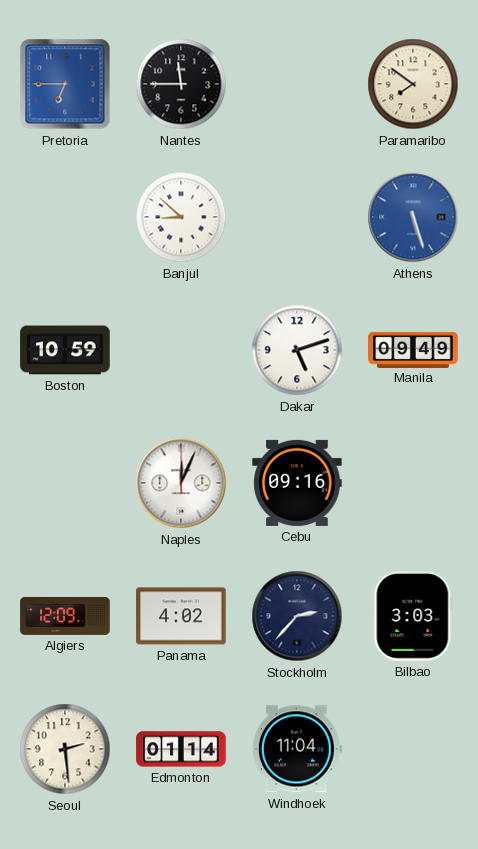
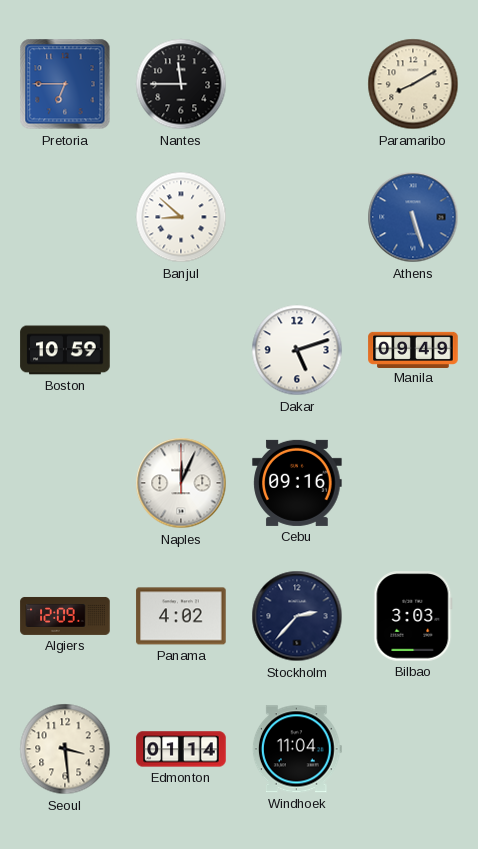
Paramaribo: 7:51 -> 8:10
Seoul: 2:29 -> 3:29
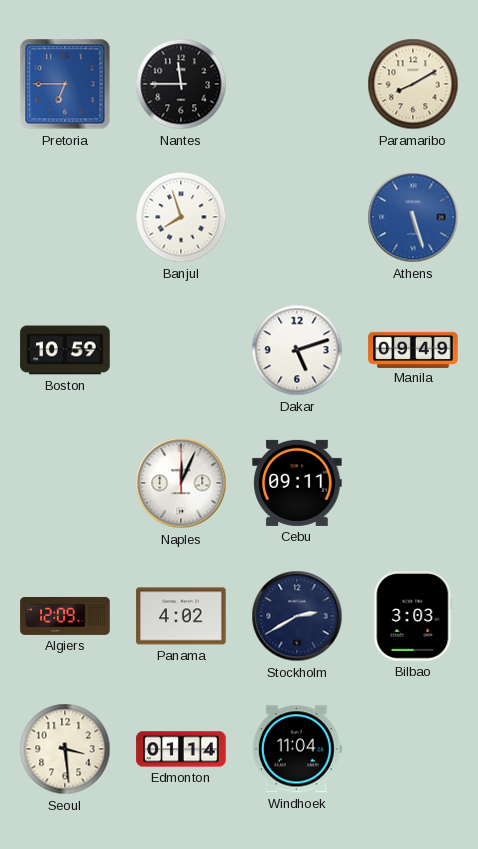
Banjul: 8:52 -> 7:57
Cebu: 09:16 -> 09:11
Stockholm: 2:37 -> 2:40
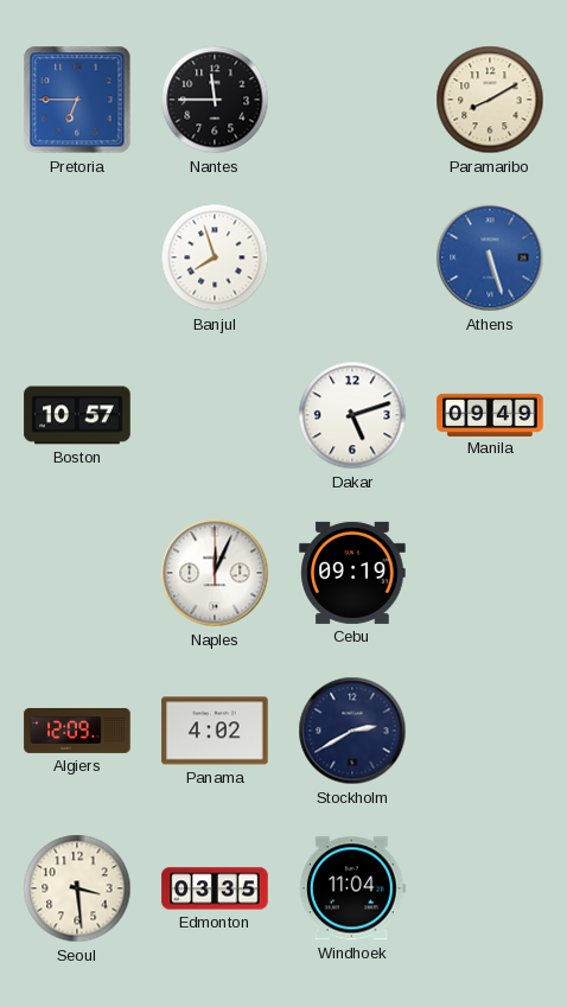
Boston: 10:59 -> 10:57
Cebu: 09:11 -> 09:19
Bilbao: 3:03 -> none
Edmonton: 01:14 -> 03:35
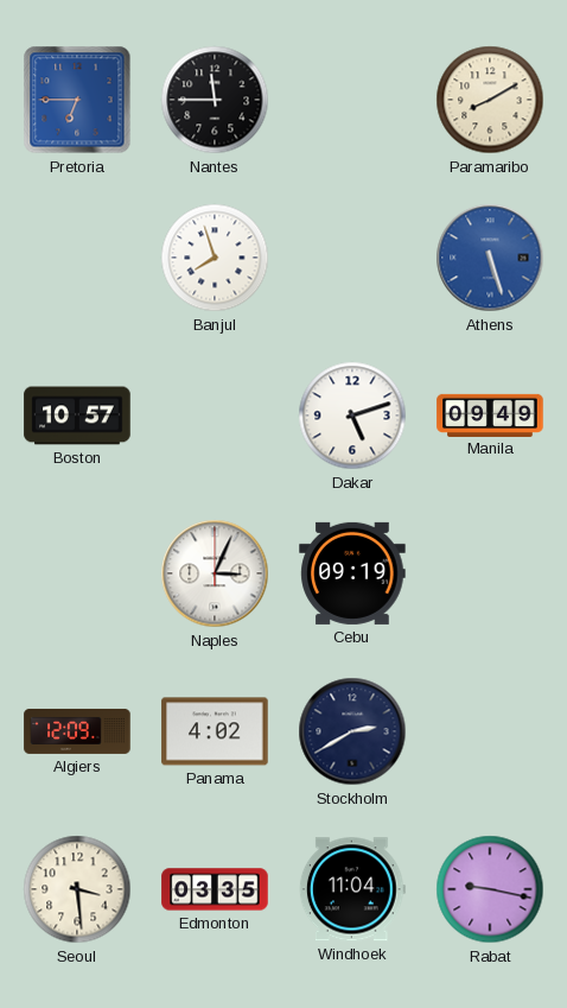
Naples: 12:04 -> 3:04
Rabat: none -> 9:17
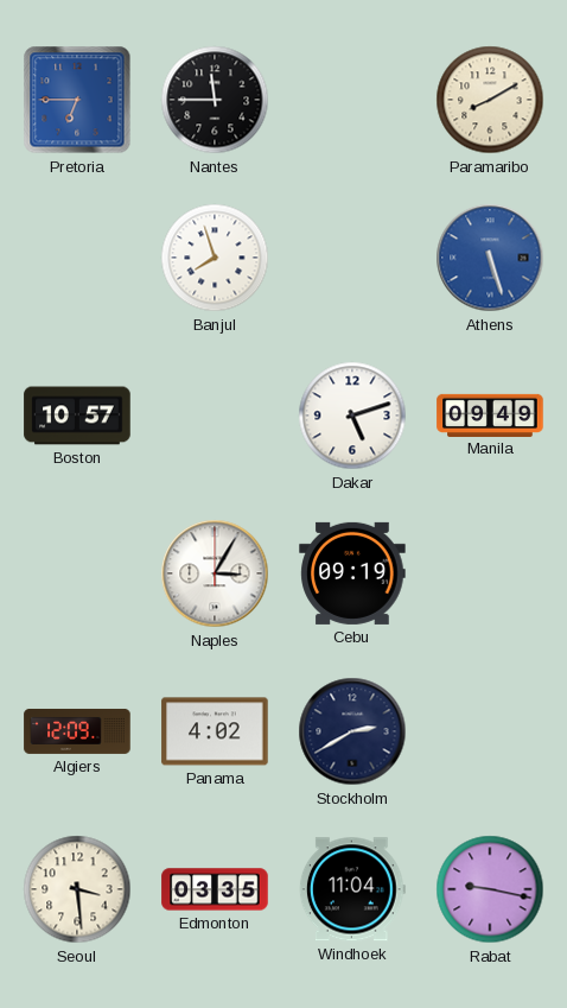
Naples: 3:04 -> 3:05
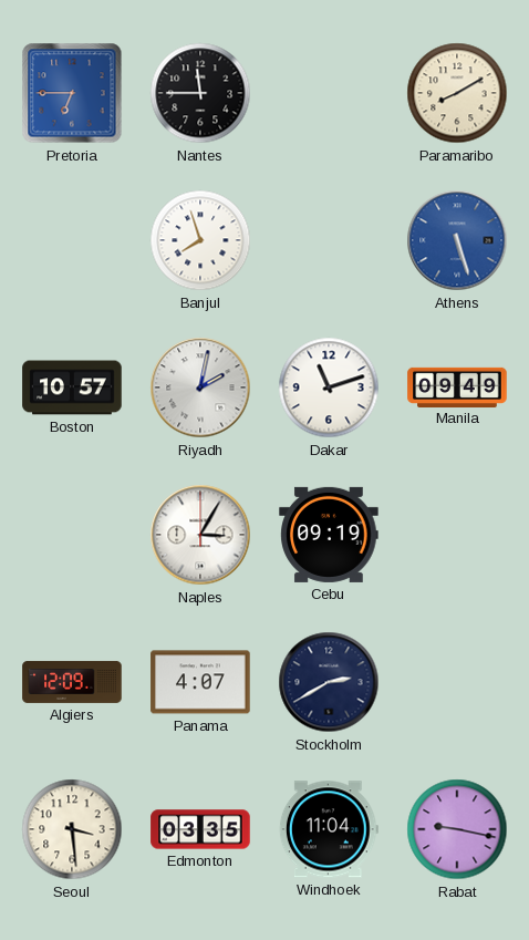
Riyadh: none -> 2:02
Dakar: 5:12 -> 11:12
Panama: 4:02 -> 4:07
